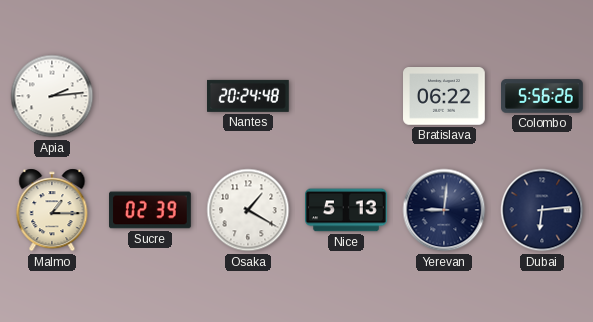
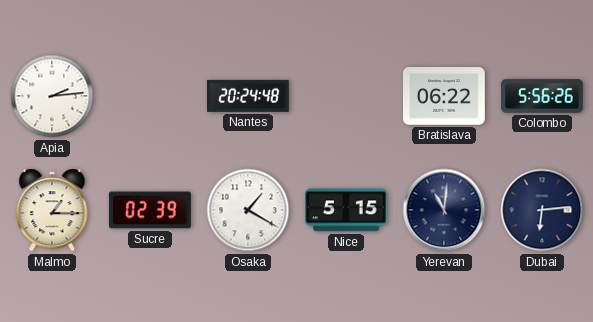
Nice: 5:13 -> 5:15
Yerevan: 9:01 -> 11:01
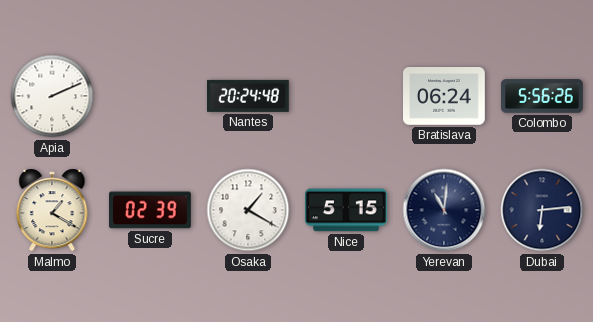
Apia: 2:14 -> 2:11
Bratislava: 06:22 -> 06:24
Malmo: 1:15 -> 1:20
